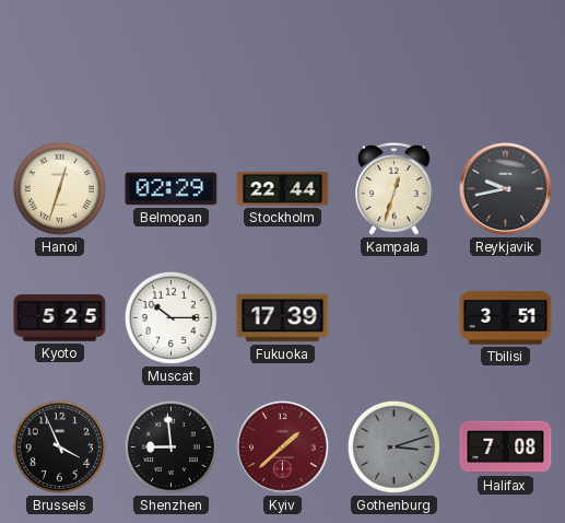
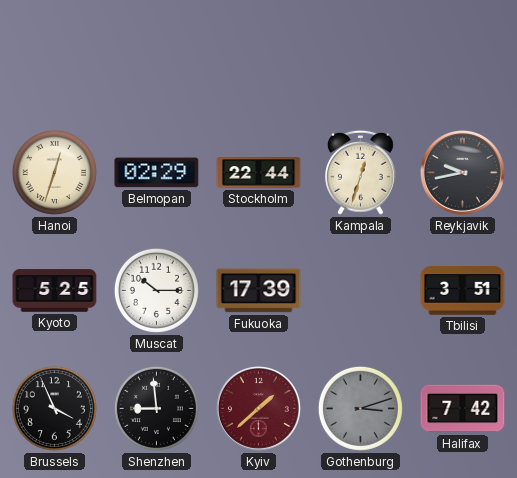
Halifax: 7:08 -> 7:42
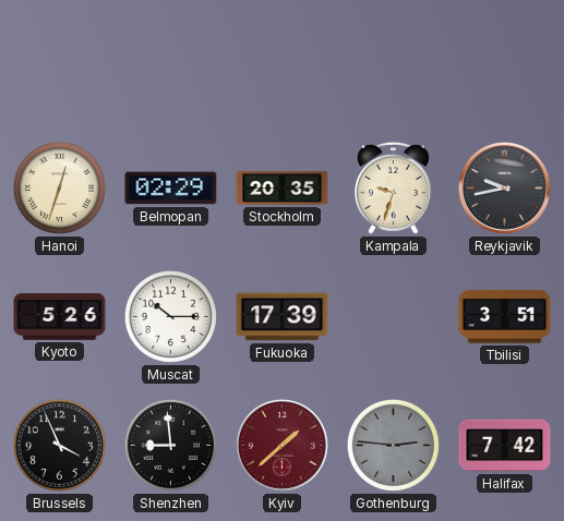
Stockholm: 22:44 -> 20:35
Kampala: 12:33 -> 9:33
Kyoto: 5:25 -> 5:26
Gothenburg: 3:12 -> 2:46
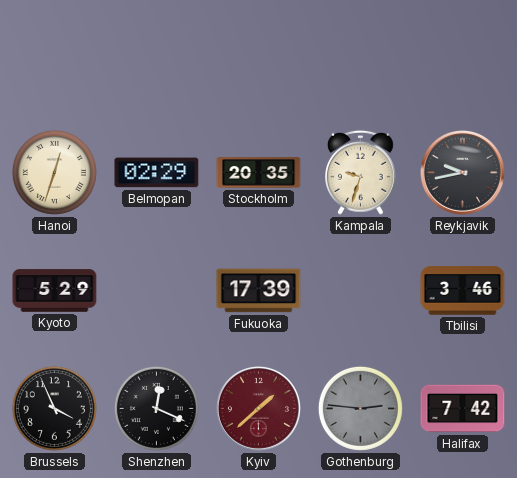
Kyoto: 5:26 -> 5:29
Muscat: 10:15 -> none
Tbilisi: 3:51 -> 3:46
Shenzhen: 8:59 -> 12:19
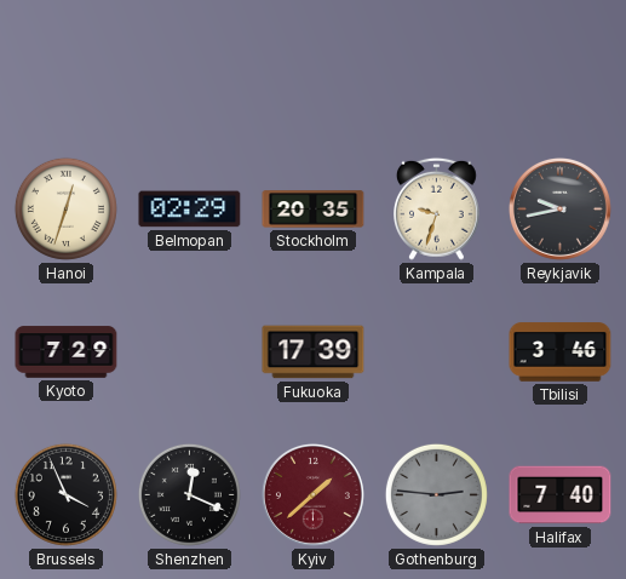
Kyoto: 5:29 -> 7:29
Halifax: 7:42 -> 7:40
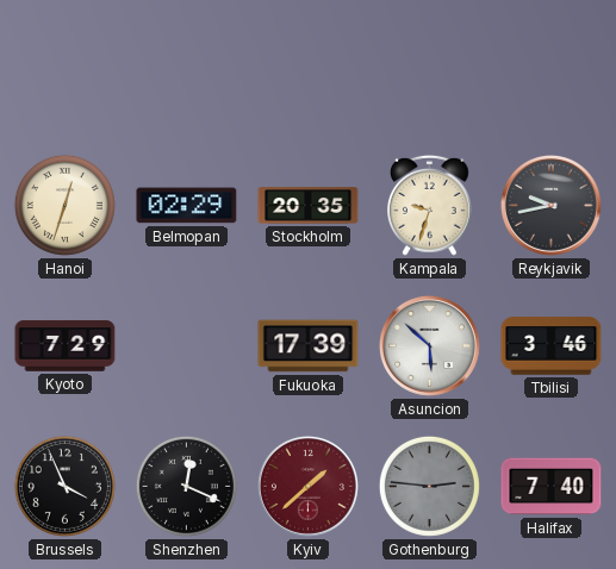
Asuncion: none -> 5:52
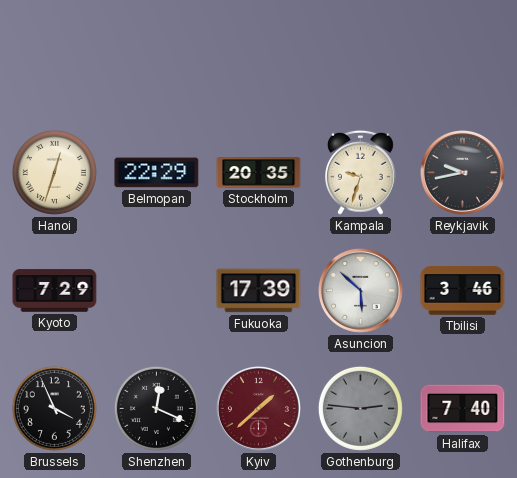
Belmopan: 02:29 -> 22:29
